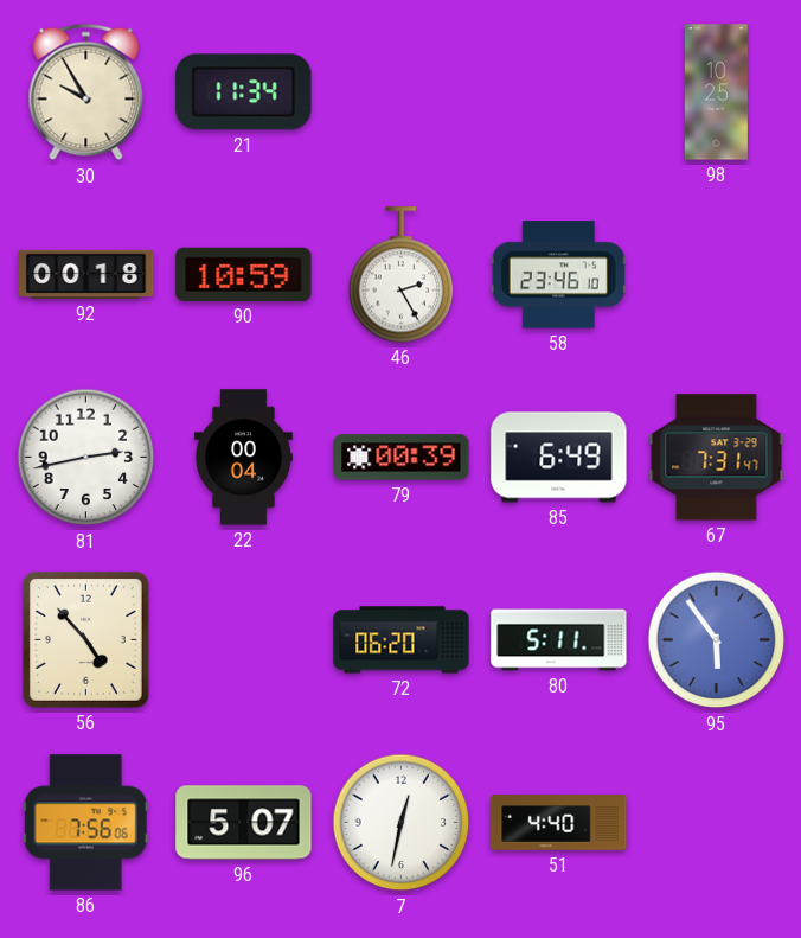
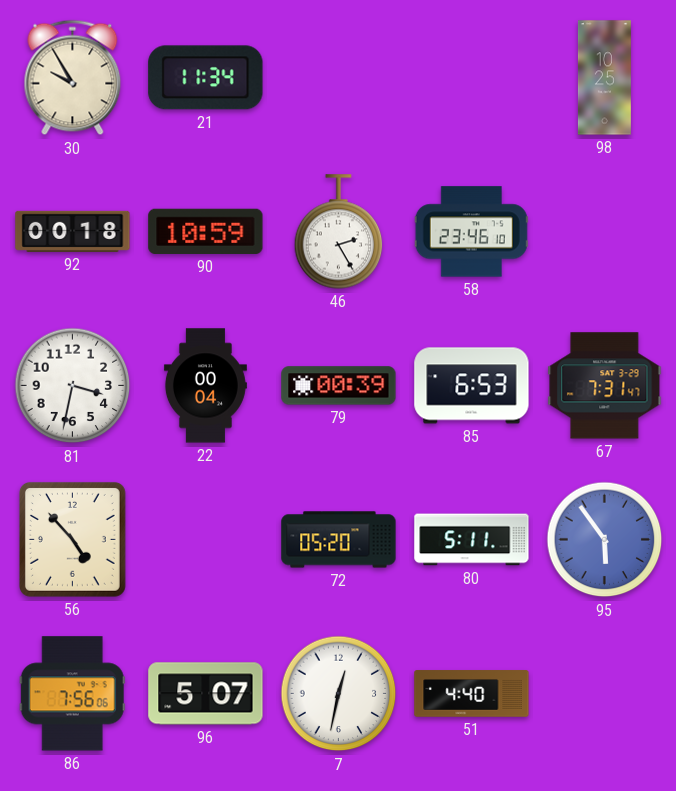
81: 2:43 -> 3:32
85: 6:49 -> 6:53
72: 06:20 -> 05:20
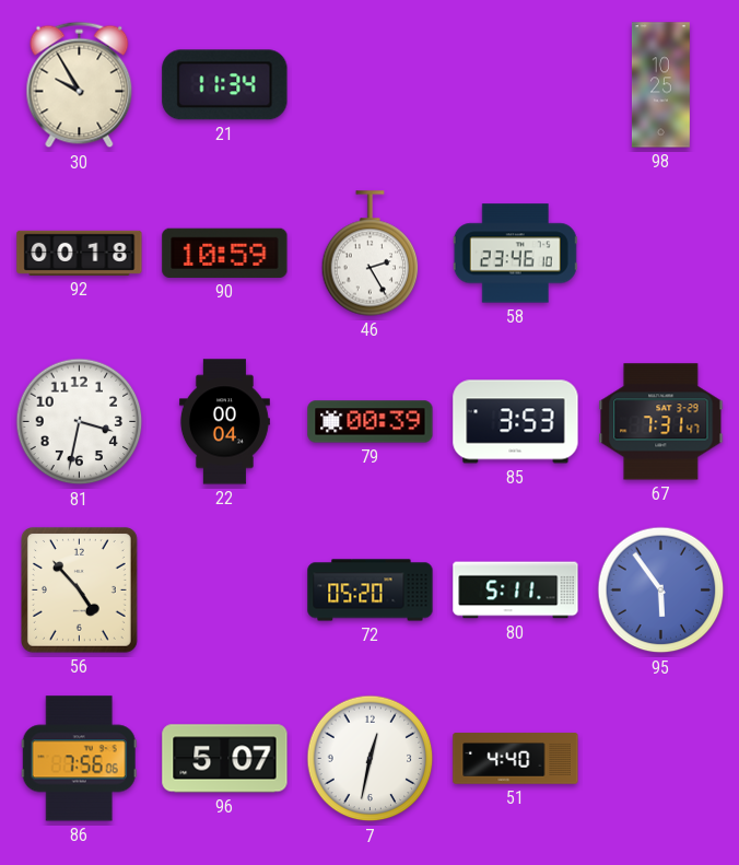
85: 6:53 -> 3:53
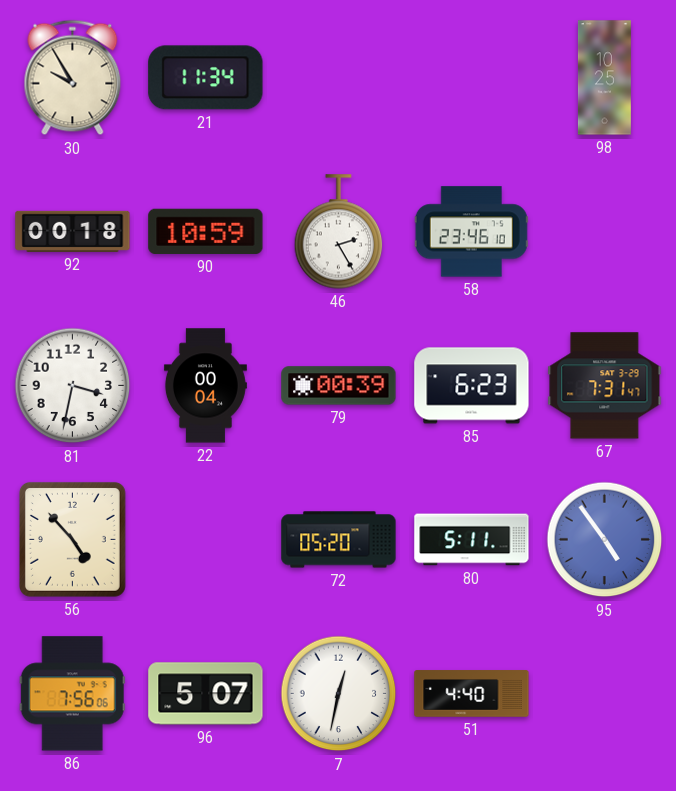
85: 3:53 -> 6:23
95: 5:54 -> 4:54
